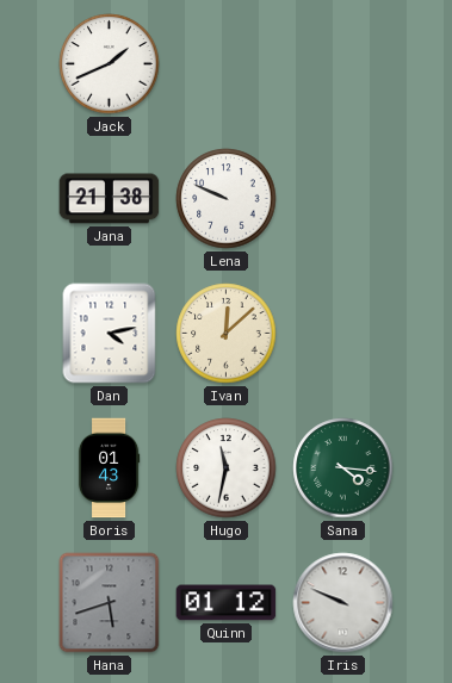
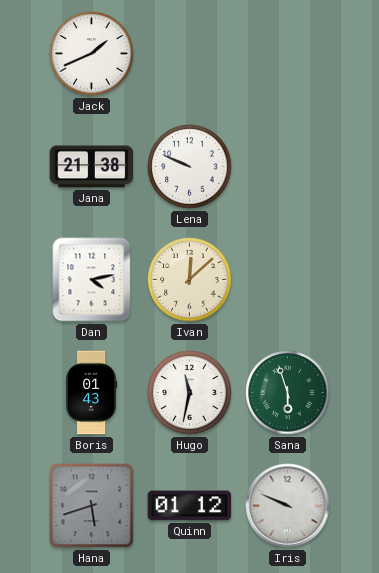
Sana: 4:16 -> 5:57
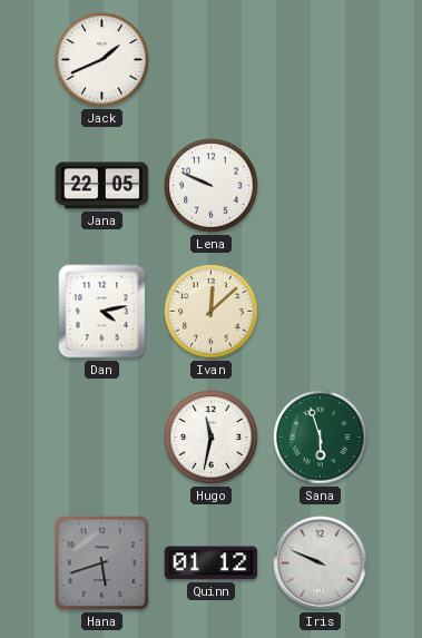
Jana: 21:38 -> 22:05
Boris: 01:43 -> none
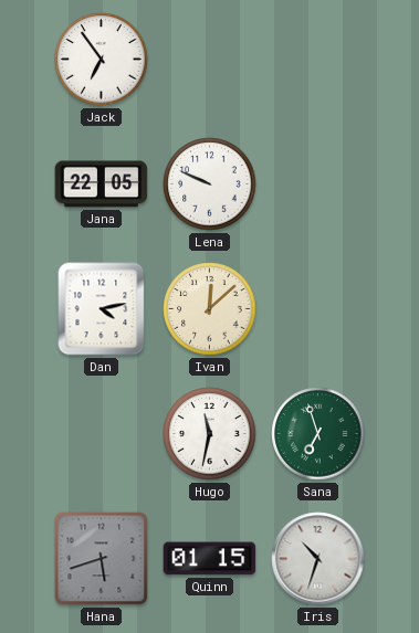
Jack: 1:41 -> 6:54
Sana: 5:57 -> 6:57
Quinn: 01:12 -> 01:15
Iris: 9:49 -> 10:33
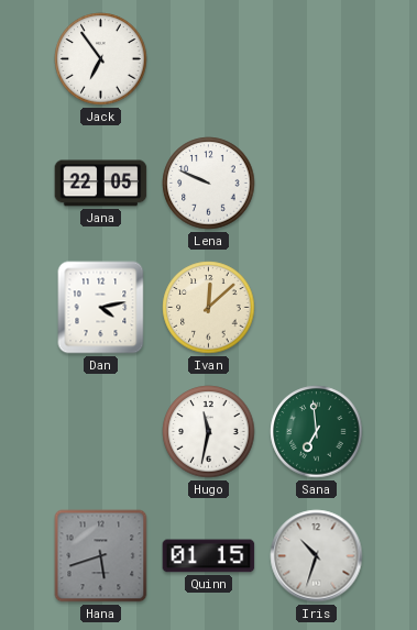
Sana: 6:57 -> 6:59
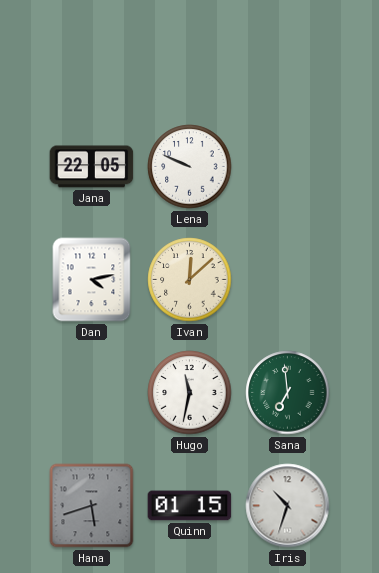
Jack: 6:54 -> none
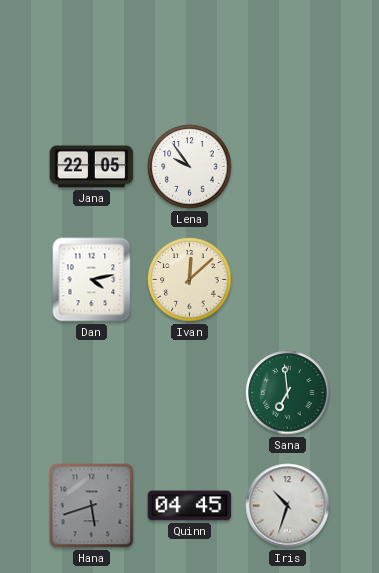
Lena: 9:49 -> 9:54
Hugo: 11:32 -> none
Quinn: 01:15 -> 04:45
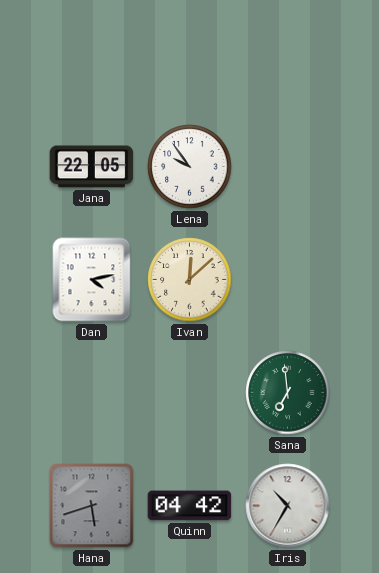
Quinn: 04:45 -> 04:42
Iris: 10:33 -> 10:35
